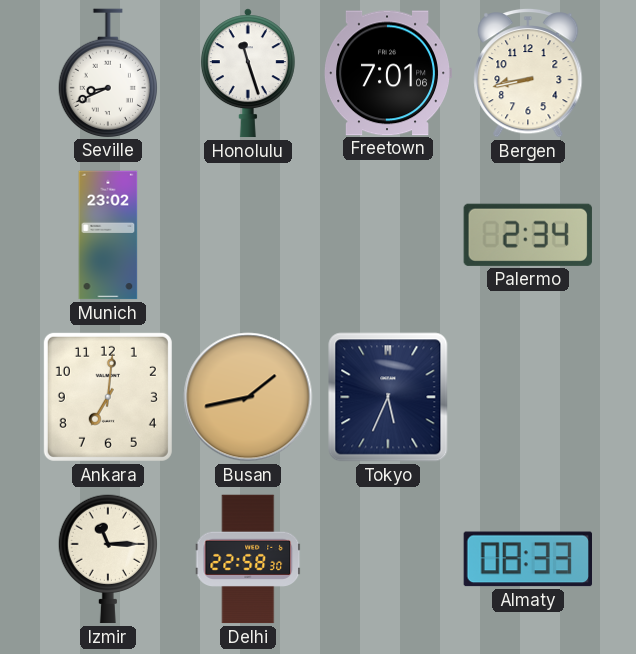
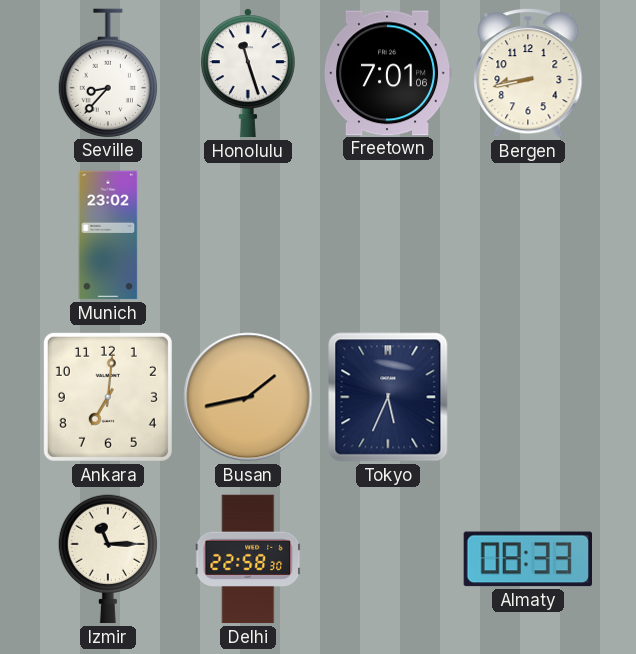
Seville: 8:41 -> 8:37
Palermo: 2:34 -> none
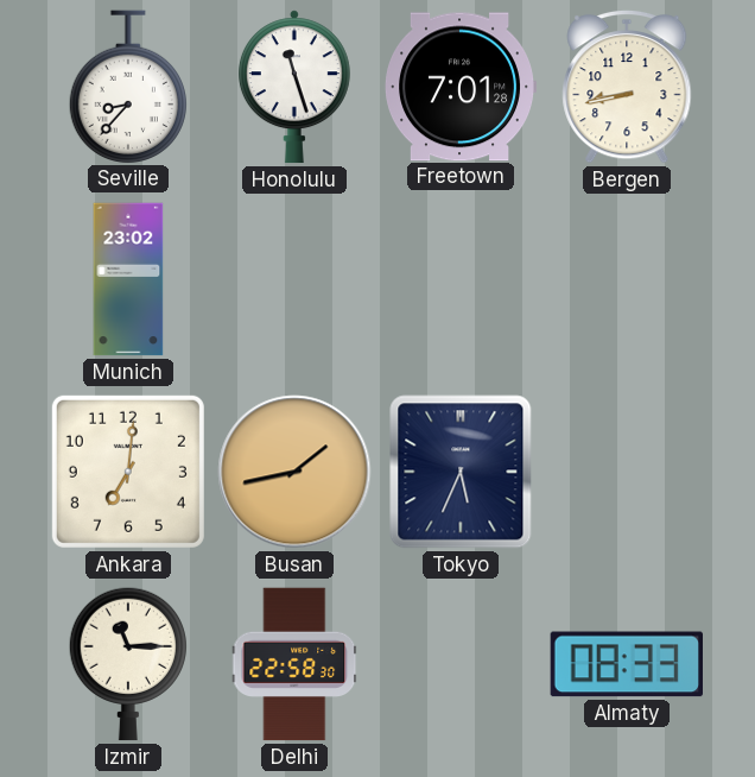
Freetown: 7:01:06 -> 7:01:28
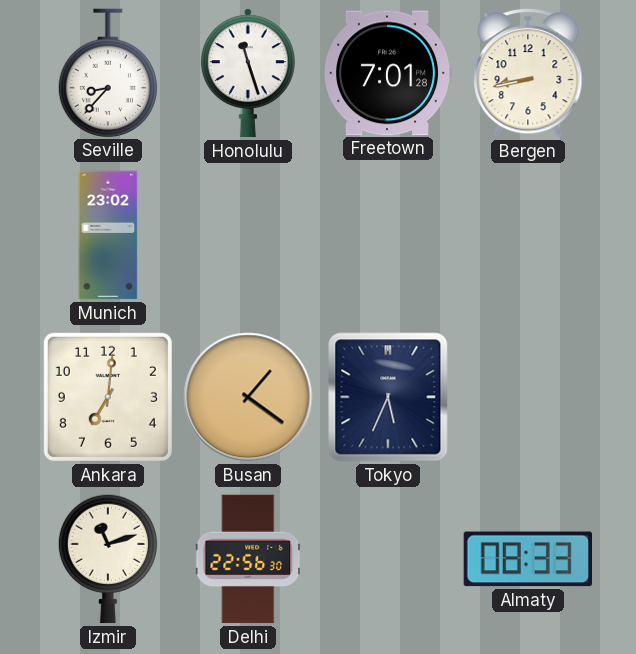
Busan: 1:43 -> 1:21
Izmir: 11:15 -> 11:12
Delhi: 22:58 -> 22:56
